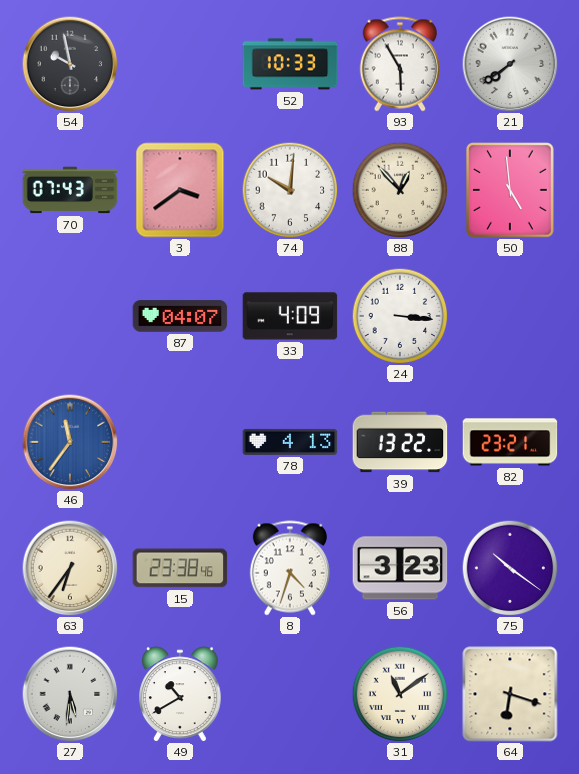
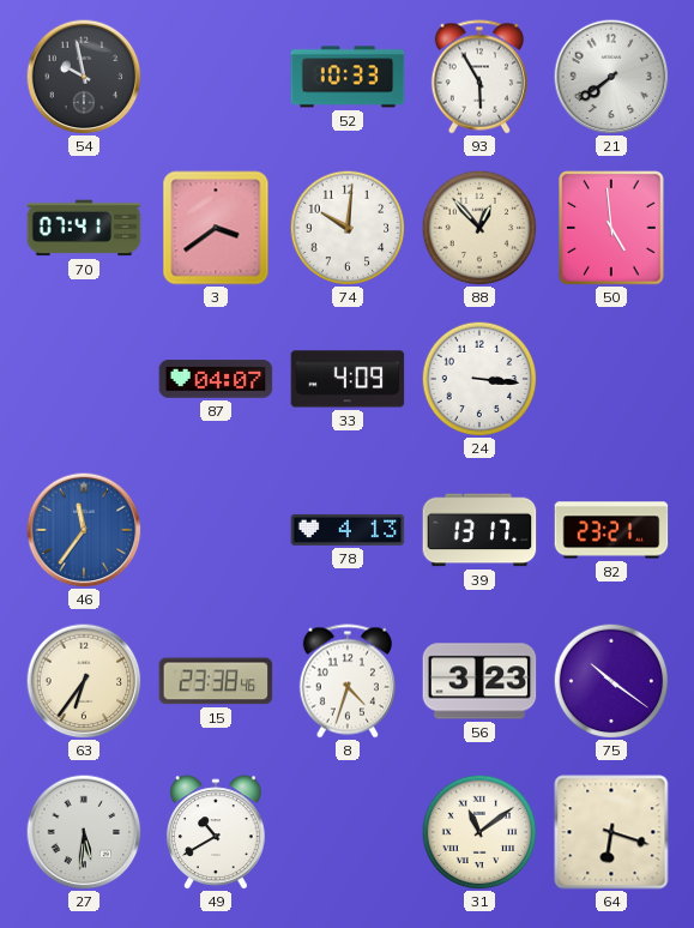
70: 07:43 -> 07:41
39: 13:22 -> 13:17
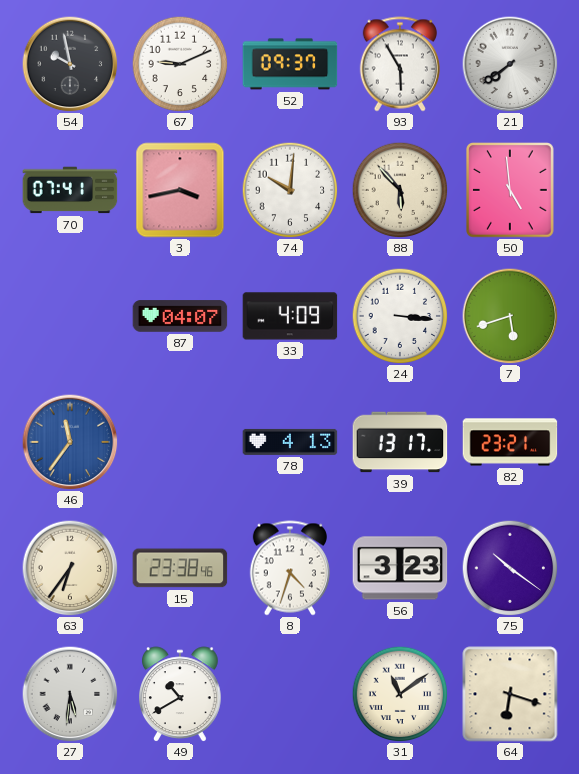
67: none -> 9:11
52: 10:33 -> 09:37
3: 3:39 -> 3:43
88: 12:53 -> 5:53
7: none -> 5:42
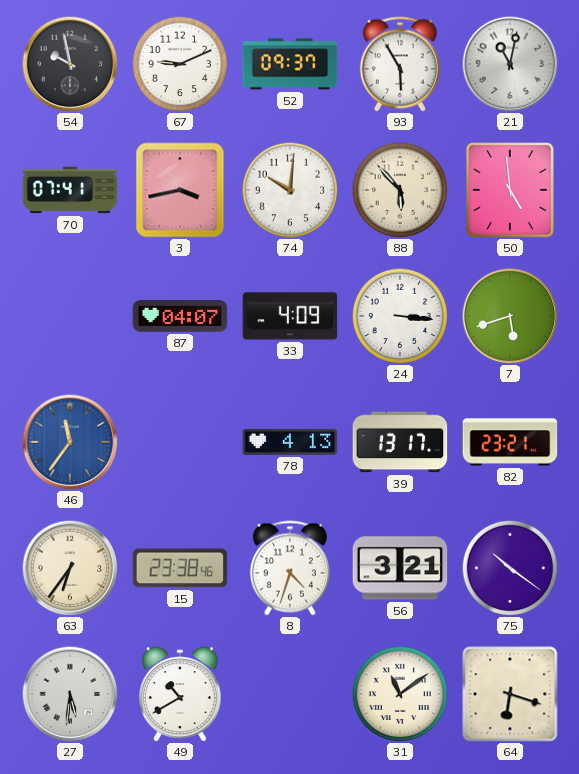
21: 7:39 -> 11:02
56: 3:23 -> 3:21
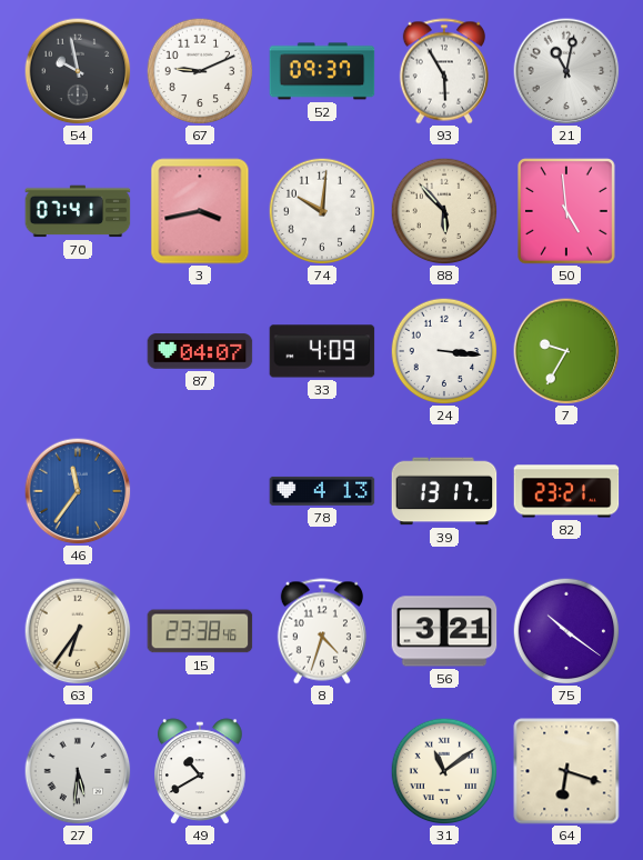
7: 5:42 -> 9:35
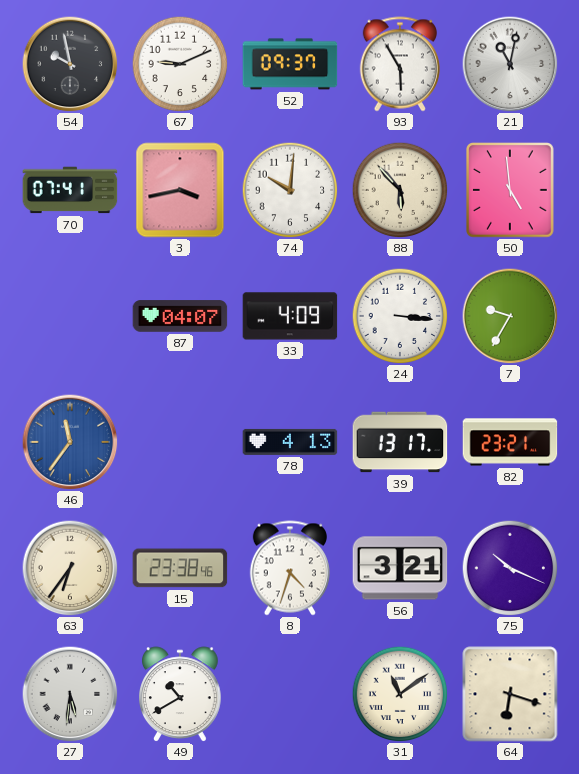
75: 10:21 -> 10:19
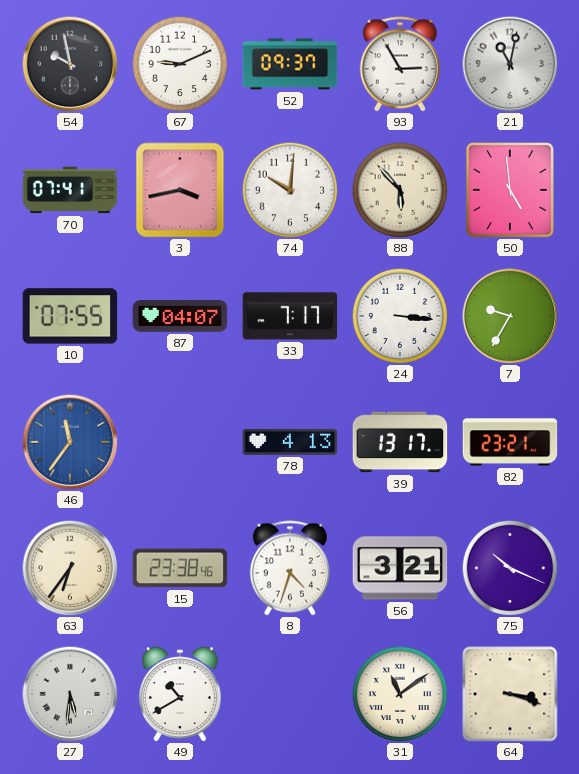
93: 5:55 -> 2:55
10: none -> 07:55
33: 4:09 -> 7:17
64: 6:18 -> 3:18
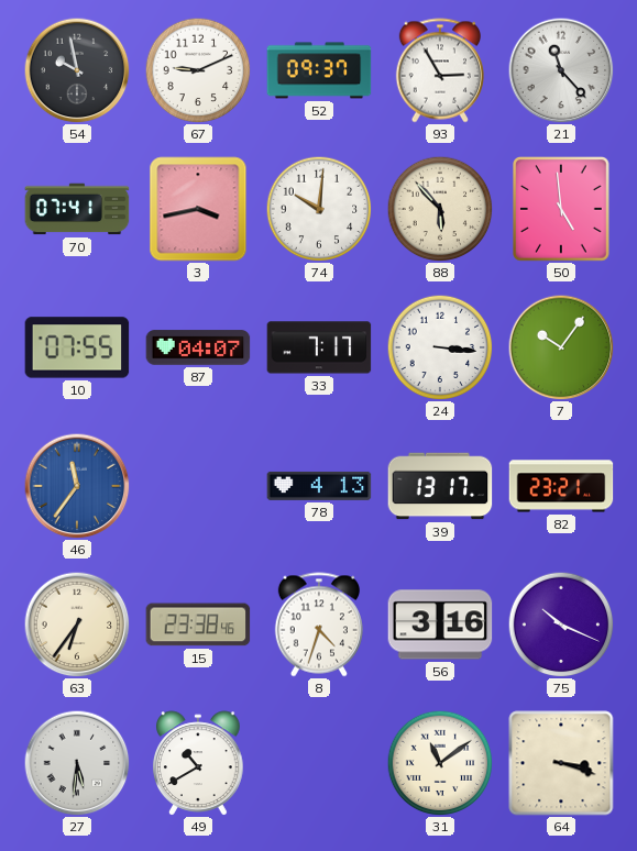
21: 11:02 -> 11:23
7: 9:35 -> 10:06
56: 3:21 -> 3:16
